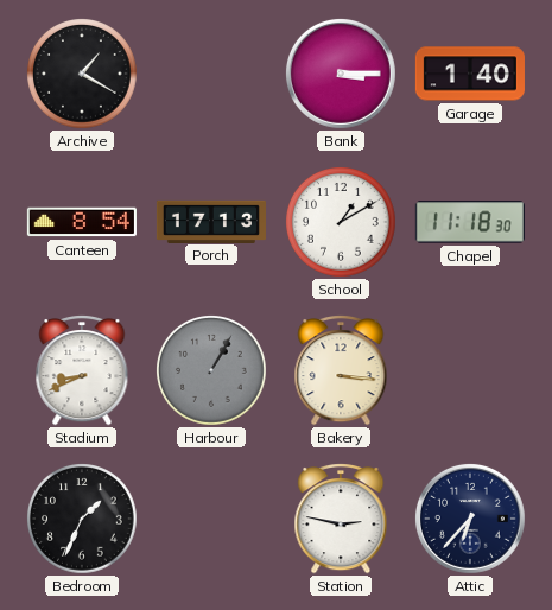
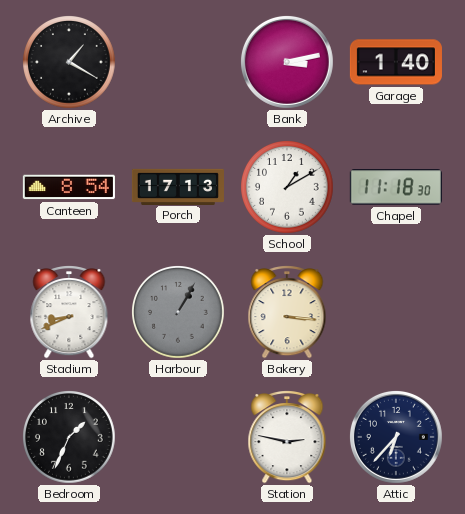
Bank: 3:15 -> 3:13
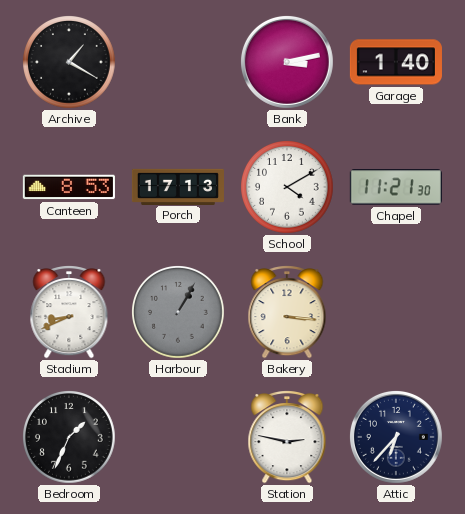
Canteen: 8:54 -> 8:53
School: 1:10 -> 4:10
Chapel: 11:18 -> 11:21
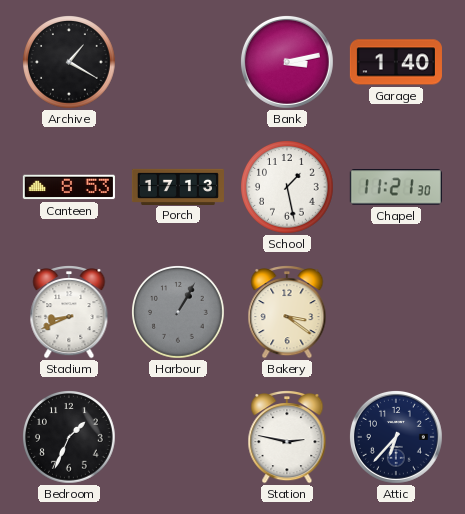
School: 4:10 -> 1:28
Bakery: 3:16 -> 3:21
